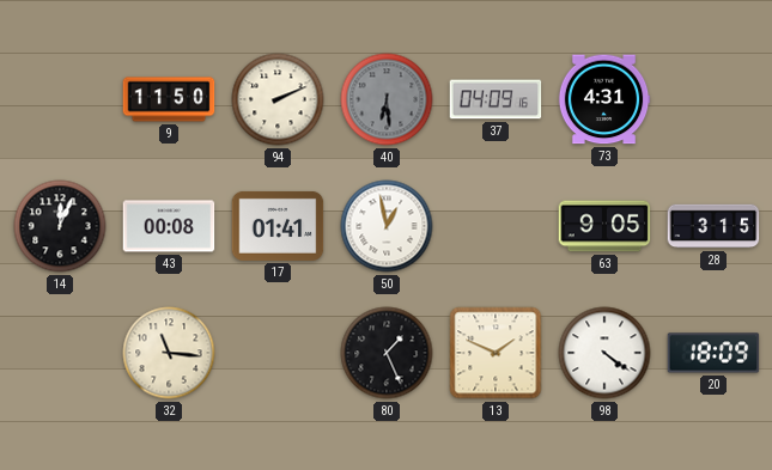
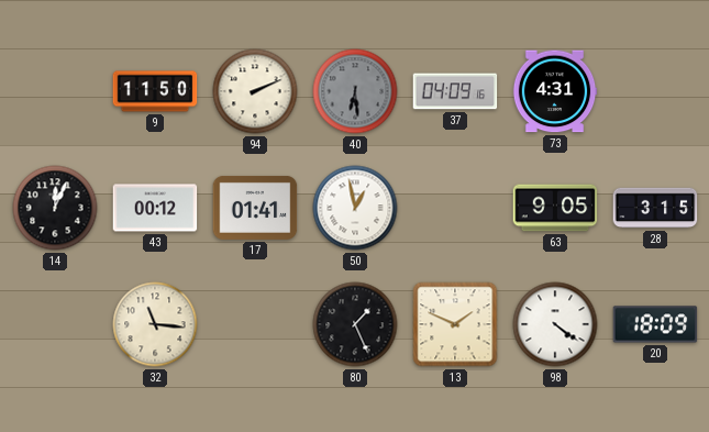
43: 00:08 -> 00:12
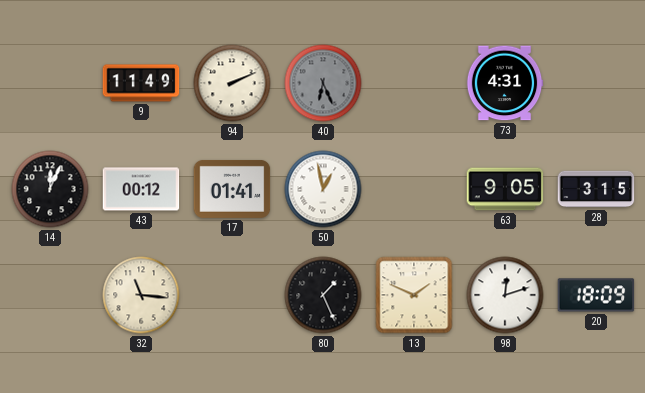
9: 11:50 -> 11:49
40: 6:29 -> 6:26
37: 04:09 -> none
98: 4:21 -> 12:12
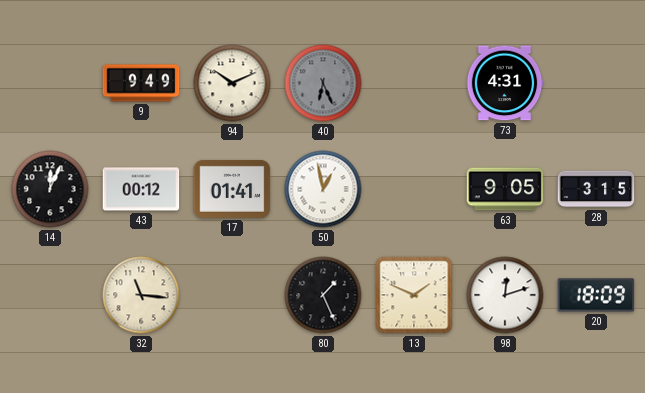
9: 11:49 -> 9:49
94: 2:11 -> 10:11
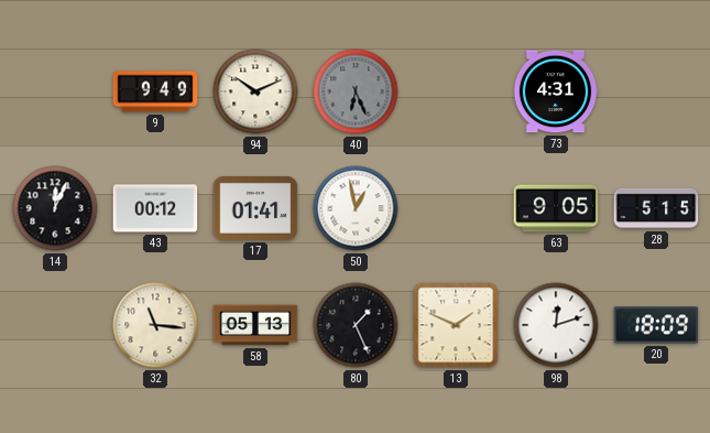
28: 3:15 -> 5:15
58: none -> 05:13
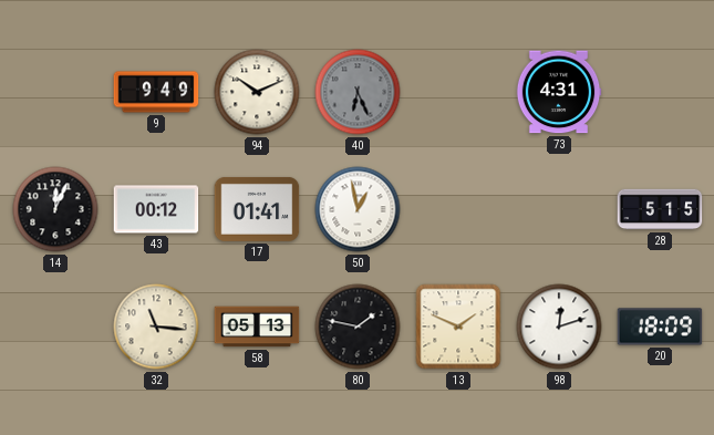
63: 9:05 -> none
80: 1:26 -> 1:47
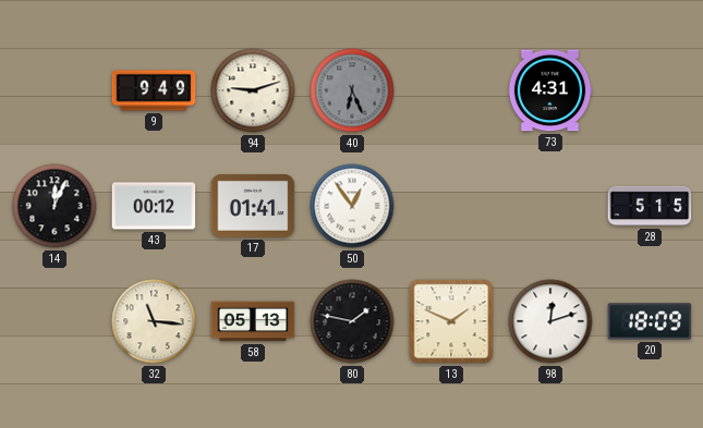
94: 10:11 -> 9:12
50: 12:58 -> 12:54
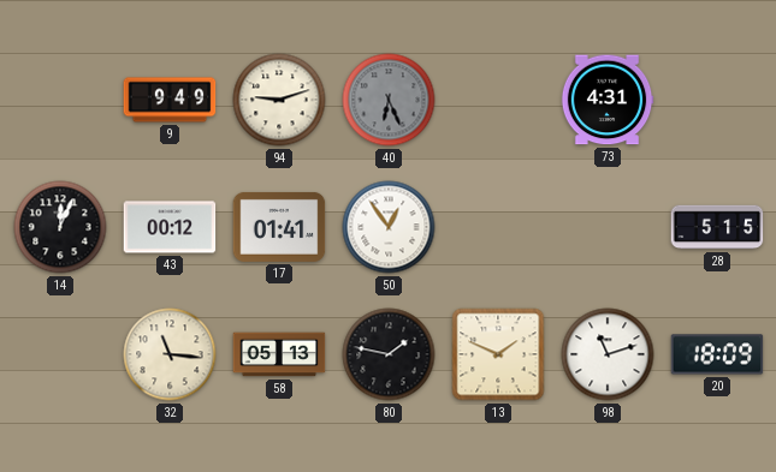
98: 12:12 -> 11:12
